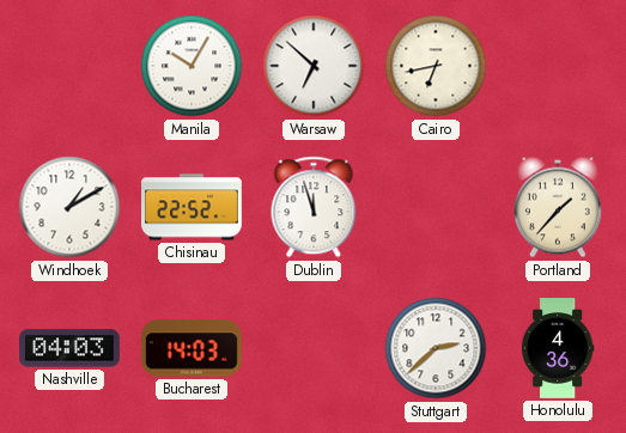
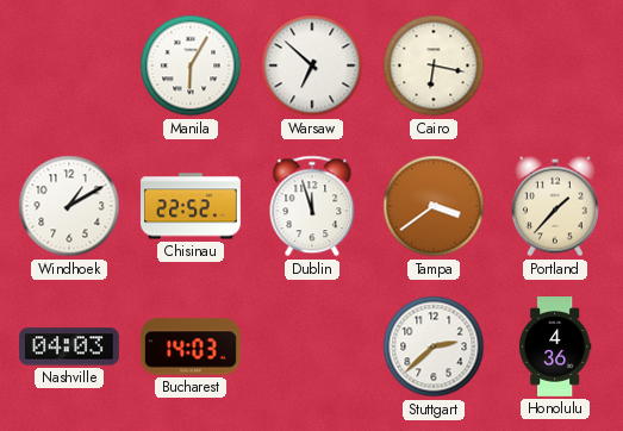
Manila: 10:05 -> 6:05
Cairo: 6:43 -> 6:17
Tampa: none -> 3:39
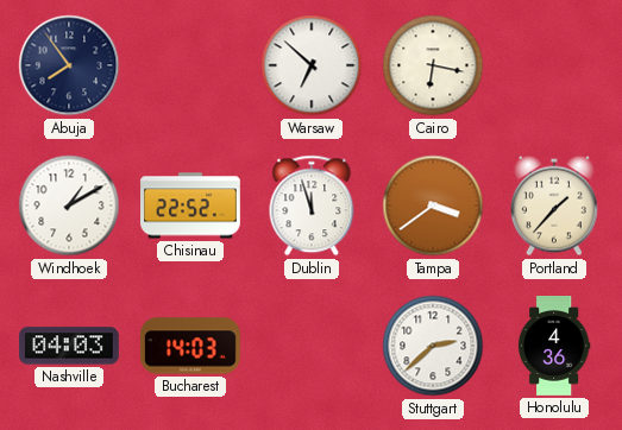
Abuja: none -> 7:54
Manila: 6:05 -> none
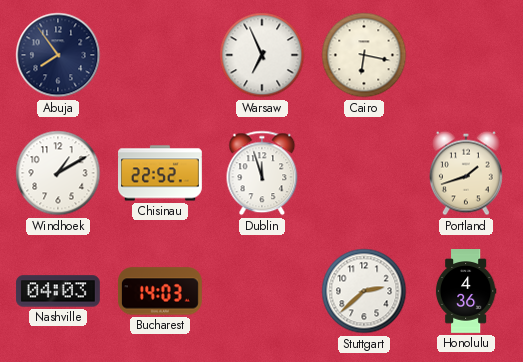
Warsaw: 6:52 -> 6:56
Tampa: 3:39 -> none
Portland: 1:37 -> 1:42
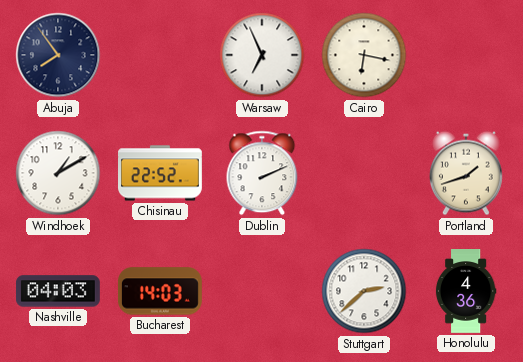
Dublin: 11:57 -> 2:11
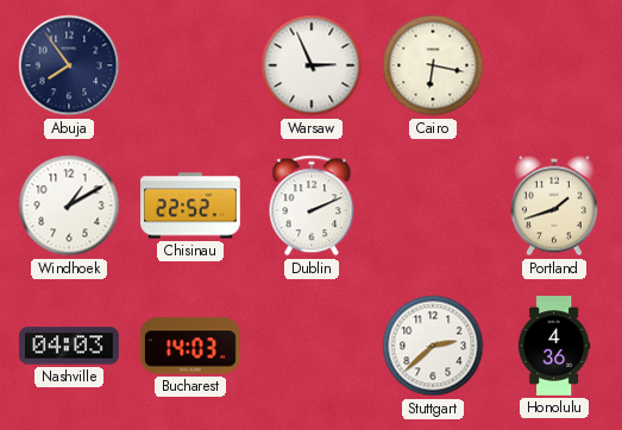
Warsaw: 6:56 -> 2:56
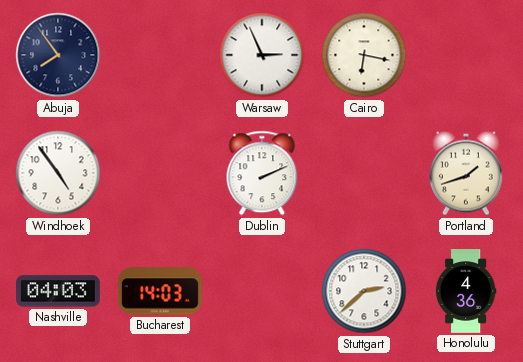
Windhoek: 1:10 -> 4:54
Chisinau: 22:52 -> none
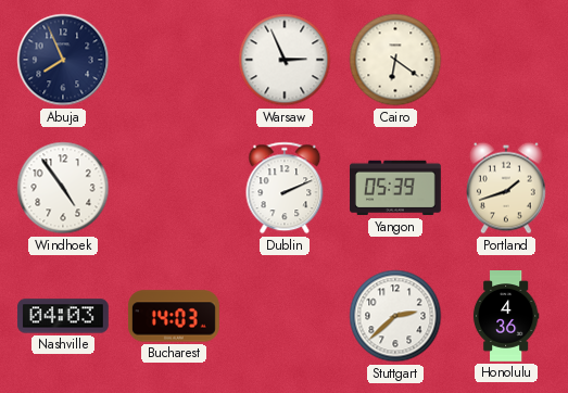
Abuja: 7:54 -> 7:56
Cairo: 6:17 -> 6:21
Yangon: none -> 05:39
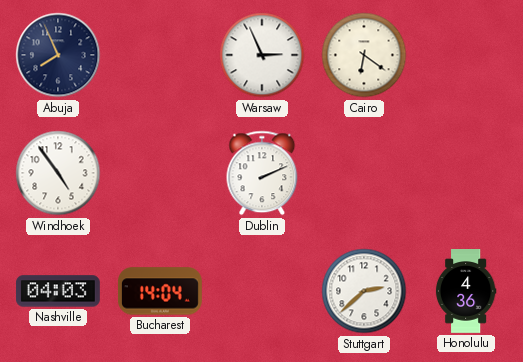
Yangon: 05:39 -> none
Portland: 1:42 -> none
Bucharest: 14:03 -> 14:04
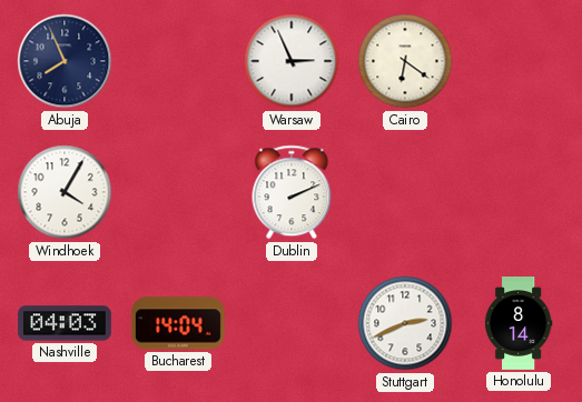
Windhoek: 4:54 -> 4:05
Stuttgart: 2:38 -> 2:41
Honolulu: 4:36 -> 8:14
